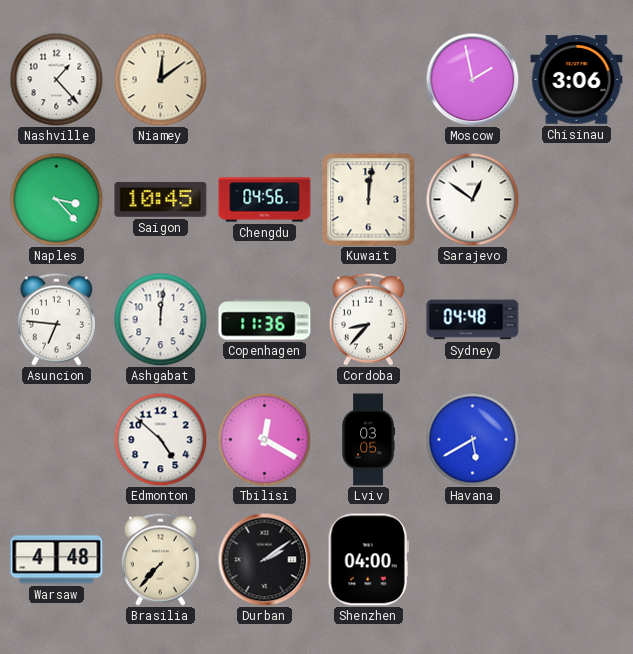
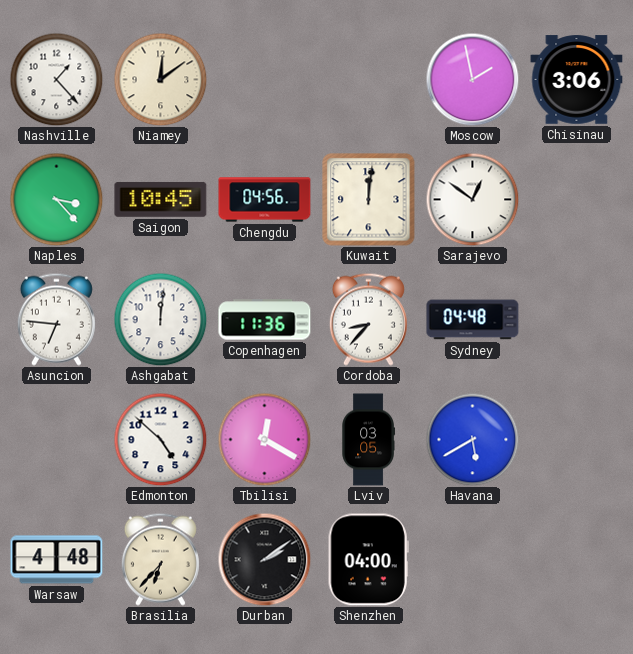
Brasilia: 7:37 -> 6:37
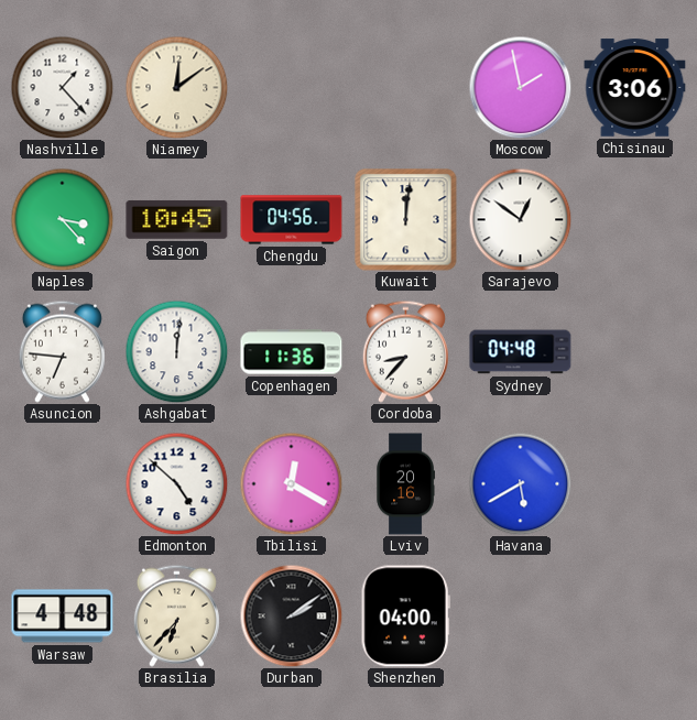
Lviv: 03:05 -> 20:16
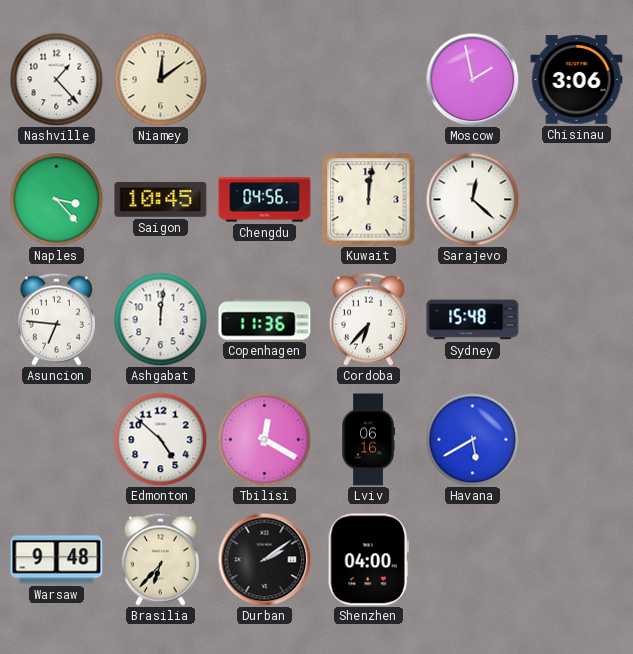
Sarajevo: 12:51 -> 12:22
Cordoba: 8:37 -> 6:37
Sydney: 04:48 -> 15:48
Lviv: 20:16 -> 06:16
Warsaw: 4:48 -> 9:48
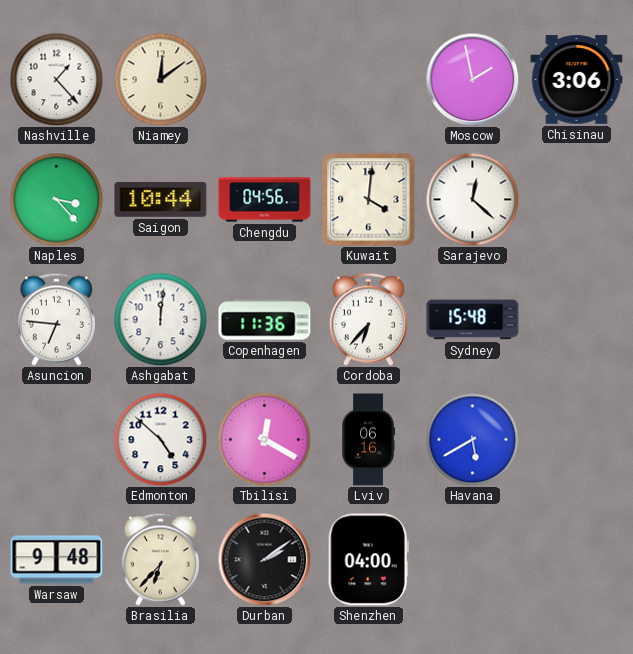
Saigon: 10:45 -> 10:44
Kuwait: 12:01 -> 4:01
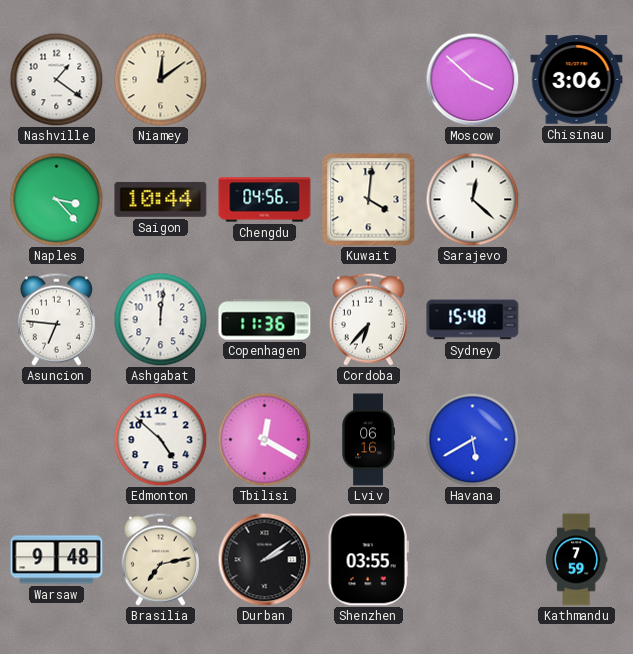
Nashville: 1:23 -> 1:21
Moscow: 1:58 -> 3:52
Brasilia: 6:37 -> 7:13
Shenzhen: 04:00 -> 03:55
Kathmandu: none -> 7:59
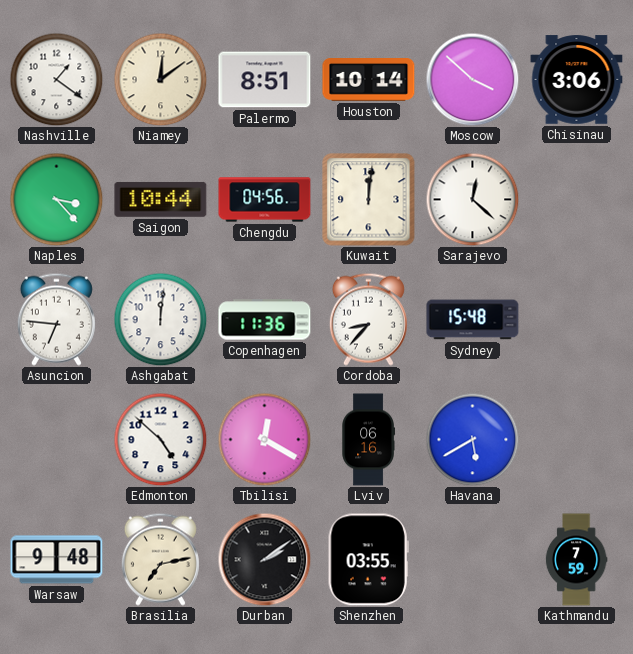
Palermo: none -> 8:51
Houston: none -> 10:14
Kuwait: 4:01 -> 12:01
Cordoba: 6:37 -> 8:37
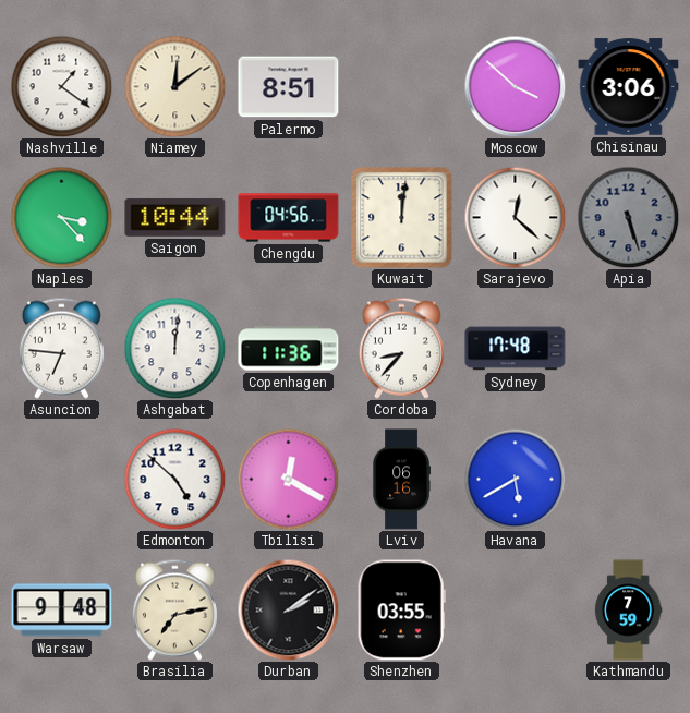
Houston: 10:14 -> none
Apia: none -> 5:27
Sydney: 15:48 -> 17:48
